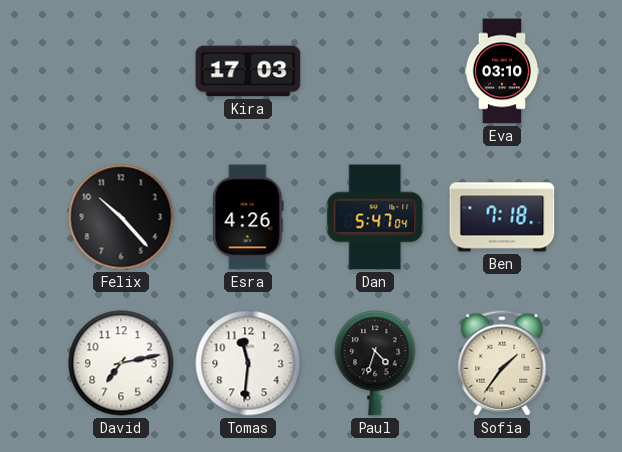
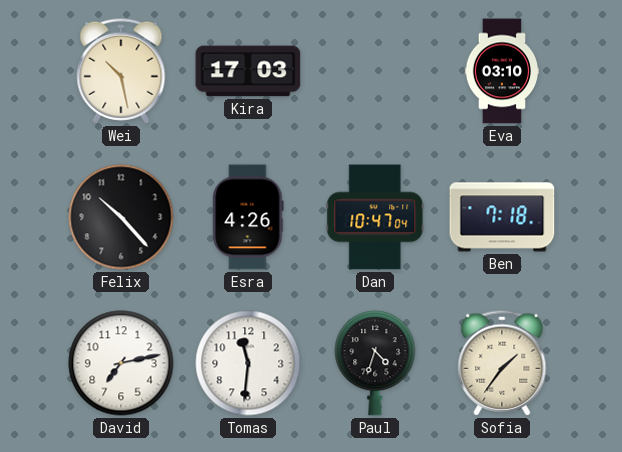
Wei: none -> 10:28
Dan: 5:47 -> 10:47
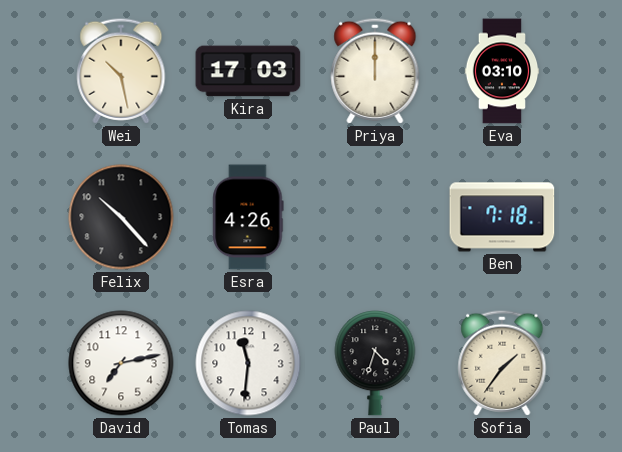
Priya: none -> 12:00
Dan: 10:47 -> none
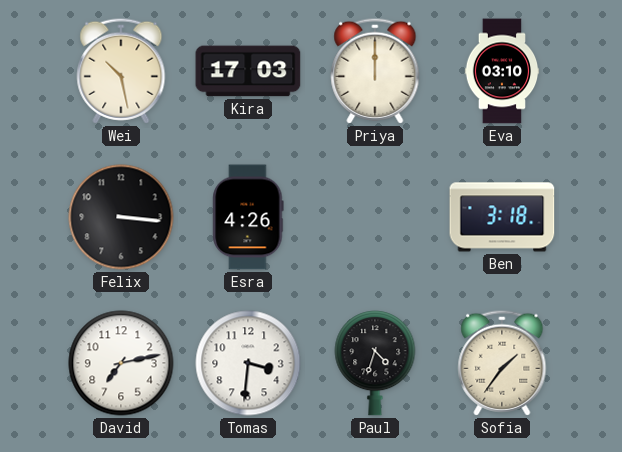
Felix: 10:23 -> 3:16
Ben: 7:18 -> 3:18
Tomas: 11:31 -> 3:31
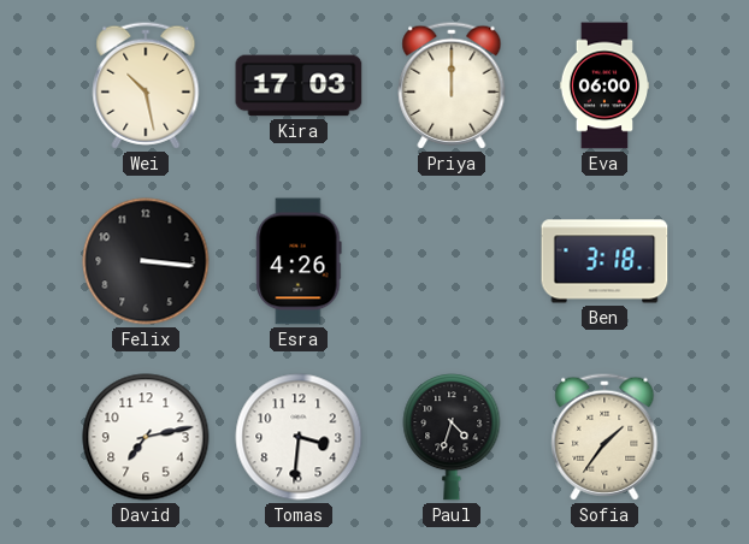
Eva: 03:10 -> 06:00
